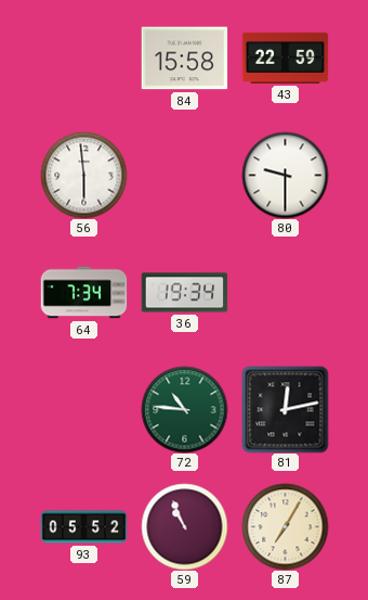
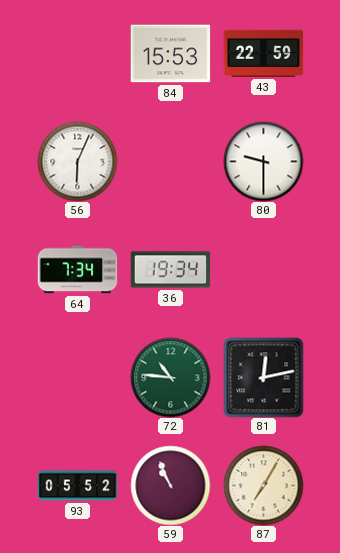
84: 15:58 -> 15:53
56: 5:59 -> 6:04
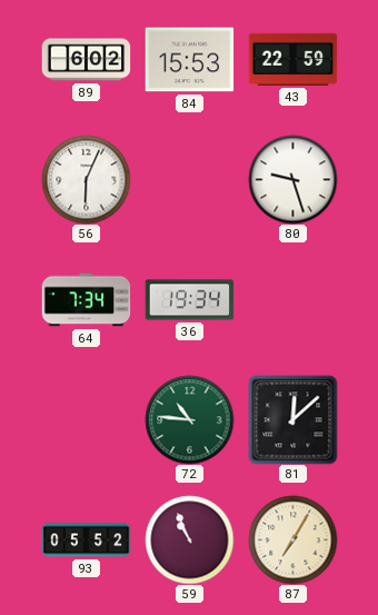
89: none -> 6:02
80: 9:30 -> 9:27
81: 12:13 -> 12:08
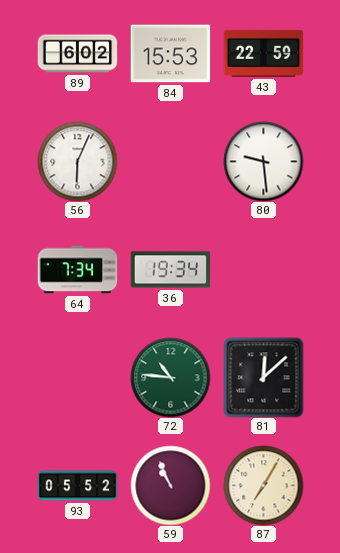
80: 9:27 -> 9:29
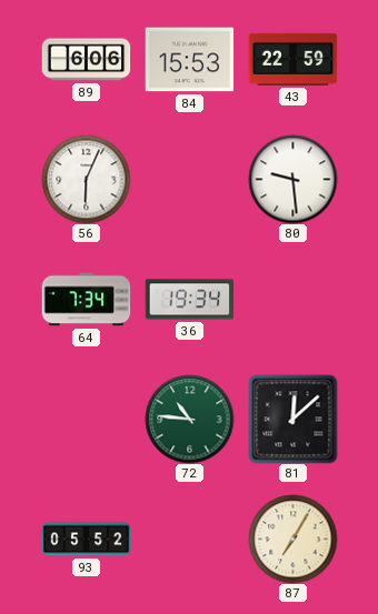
89: 6:02 -> 6:06
59: 10:56 -> none
